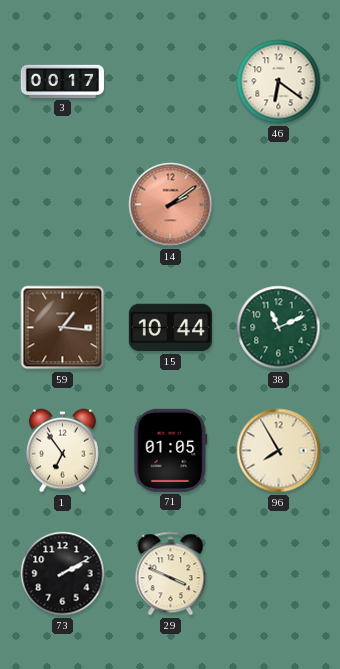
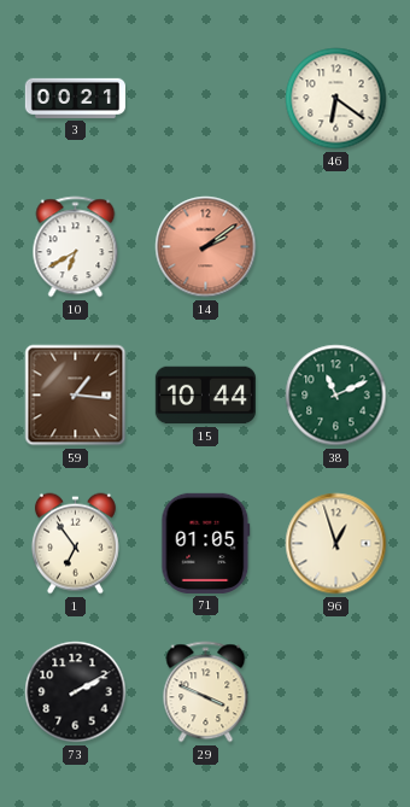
3: 00:17 -> 00:21
10: none -> 6:40
96: 7:55 -> 12:57
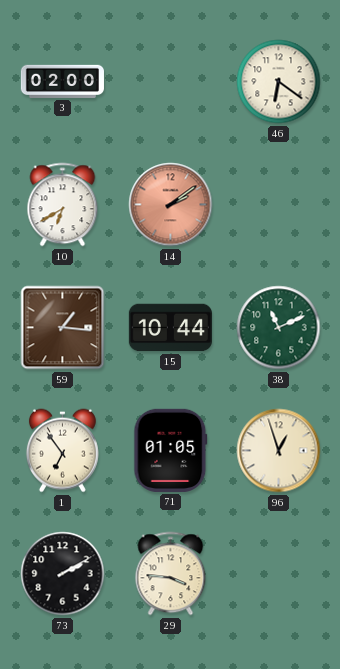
3: 00:21 -> 02:00
29: 3:49 -> 3:46
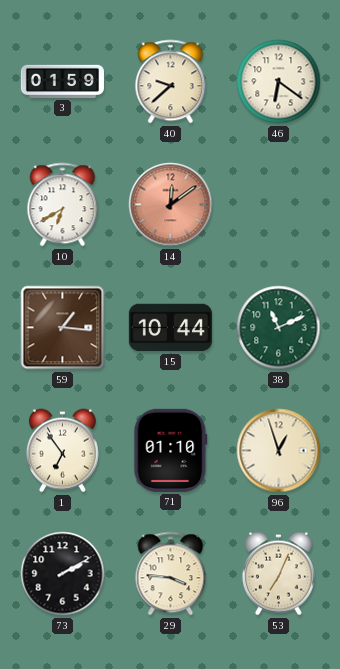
3: 02:00 -> 01:59
40: none -> 9:38
14: 2:09 -> 12:09
71: 01:05 -> 01:10
53: none -> 7:04
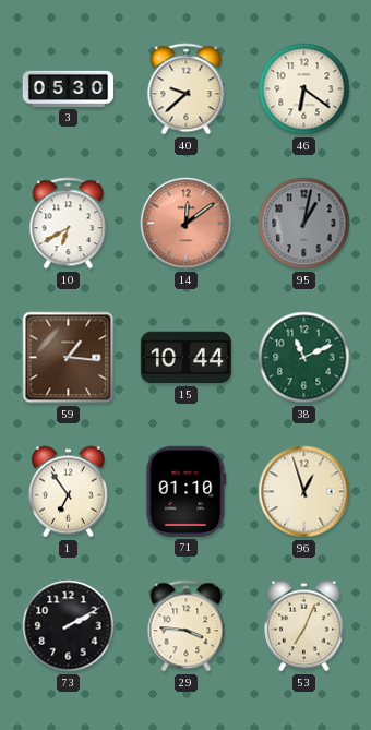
3: 01:59 -> 05:30
95: none -> 1:02
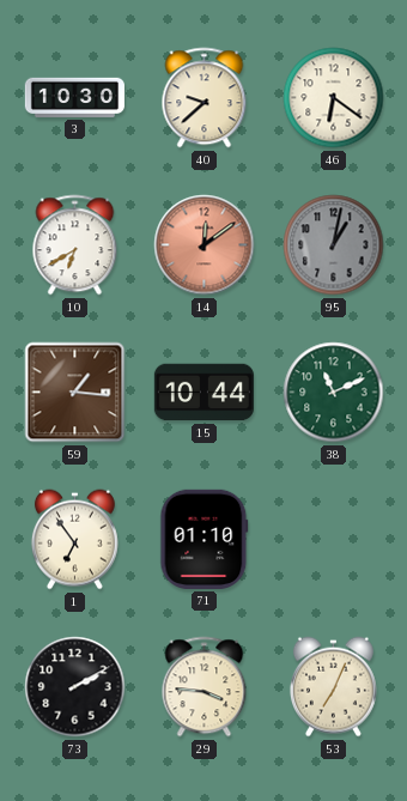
3: 05:30 -> 10:30
96: 12:57 -> none
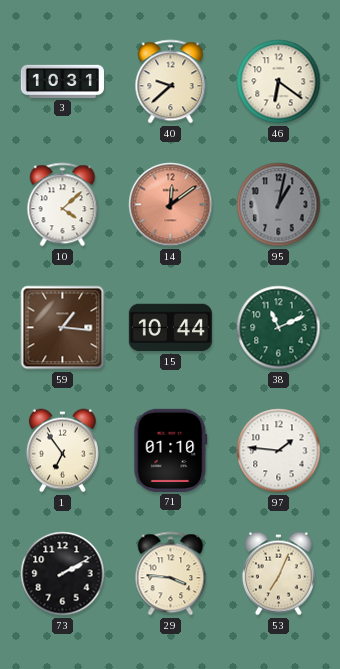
3: 10:30 -> 10:31
10: 6:40 -> 4:08
97: none -> 1:46
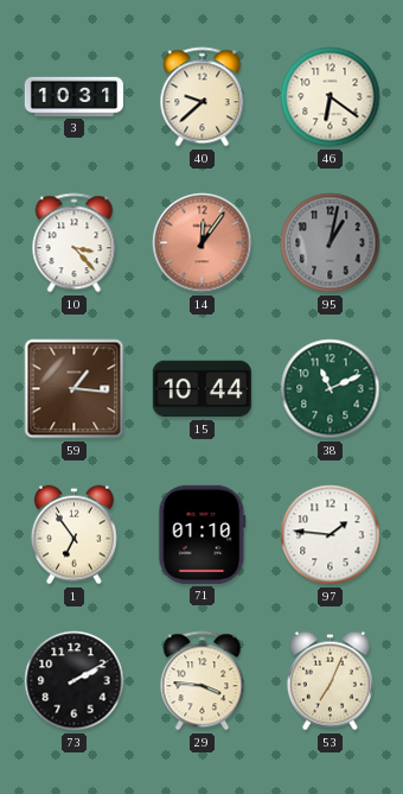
10: 4:08 -> 3:23
14: 12:09 -> 12:06
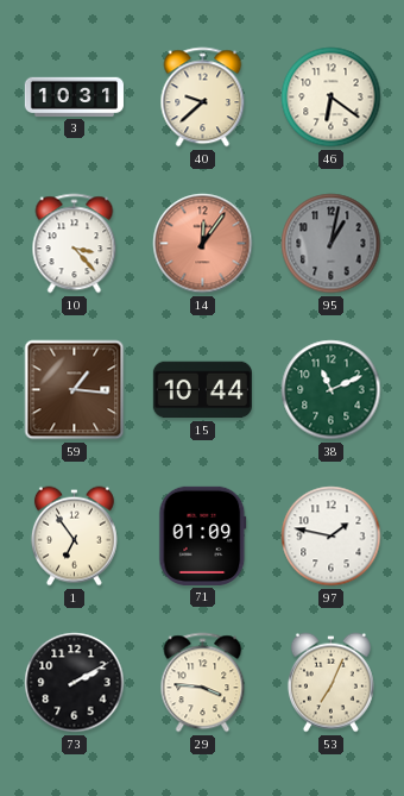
71: 01:10 -> 01:09
97: 1:46 -> 1:47
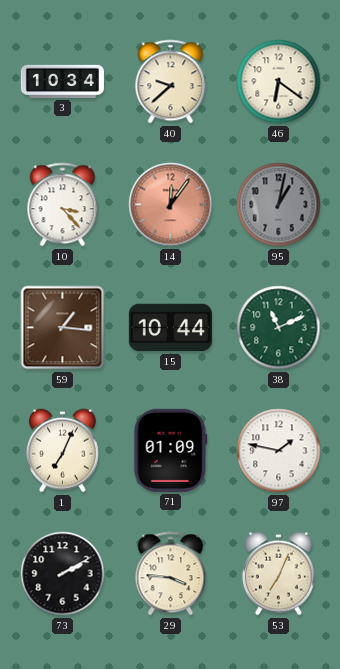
3: 10:31 -> 10:34
1: 6:54 -> 7:04
